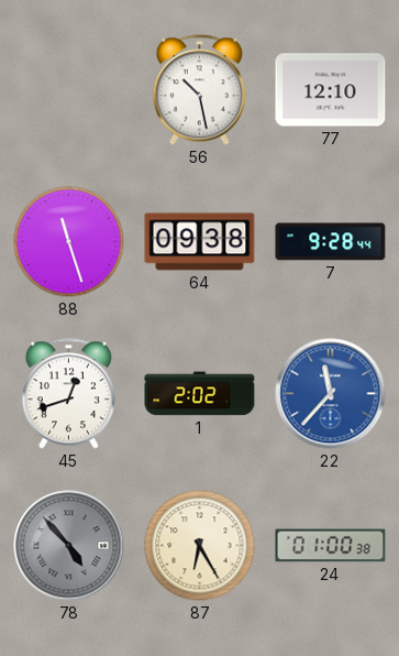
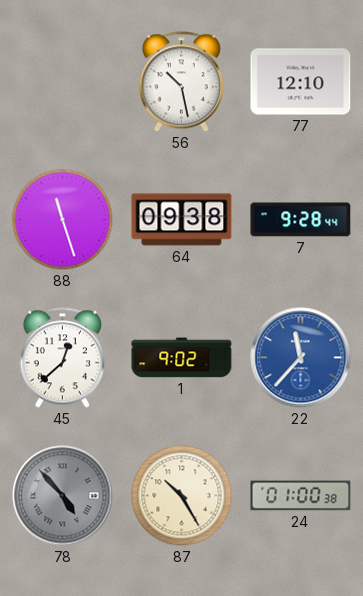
45: 12:42 -> 12:38
1: 2:02 -> 9:02
87: 6:25 -> 10:25
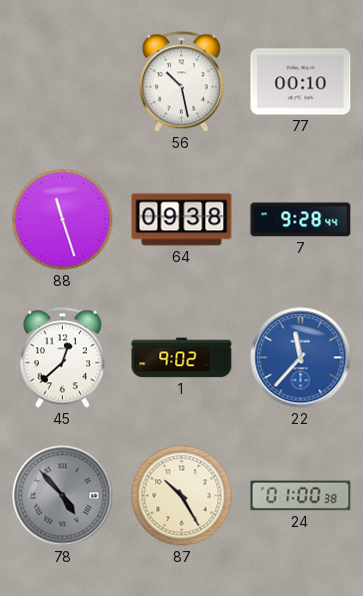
77: 12:10 -> 00:10
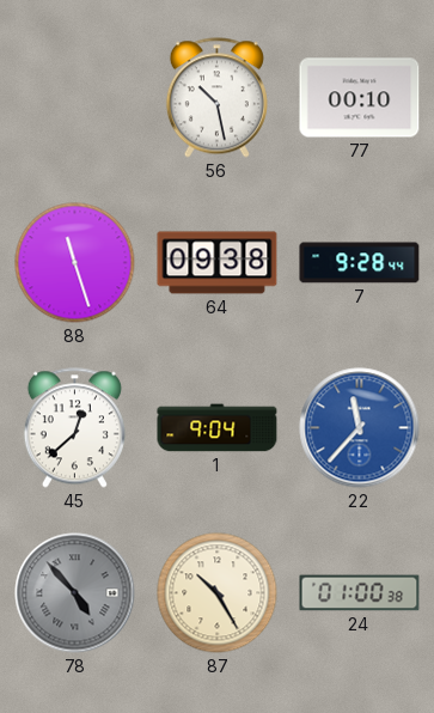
1: 9:02 -> 9:04
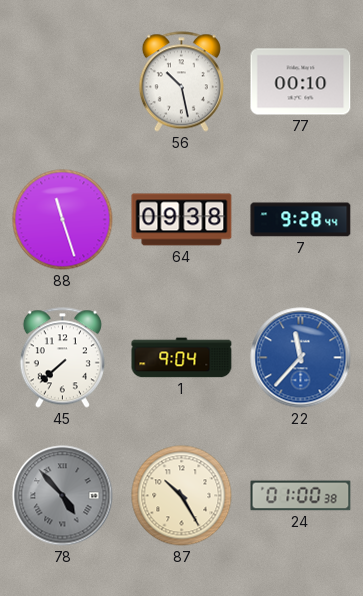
45: 12:38 -> 7:38
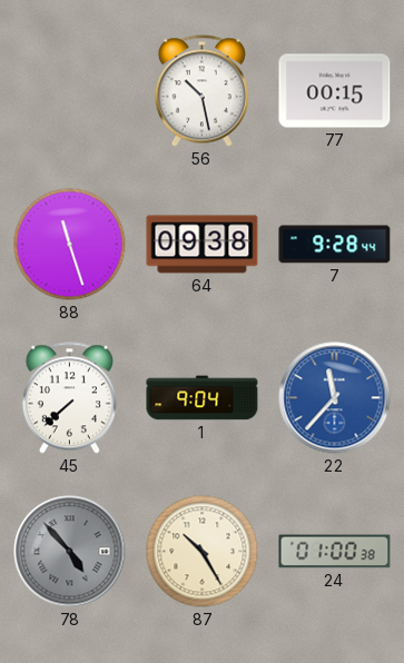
77: 00:10 -> 00:15
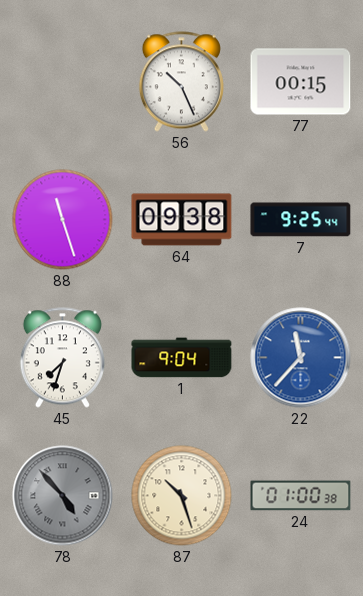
56: 10:28 -> 10:26
7: 9:28 -> 9:25
45: 7:38 -> 7:33
87: 10:25 -> 10:27
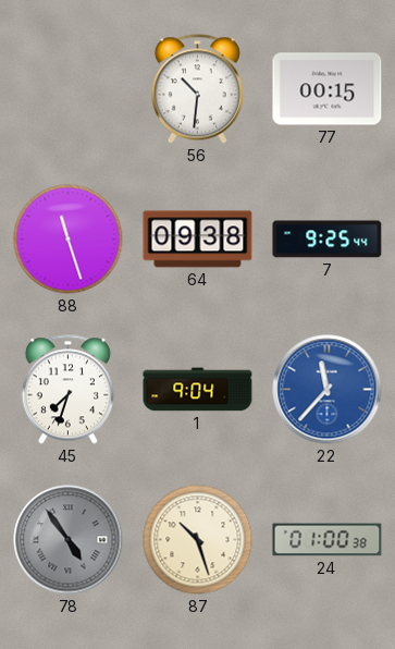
56: 10:26 -> 10:31
78: 4:53 -> 4:54
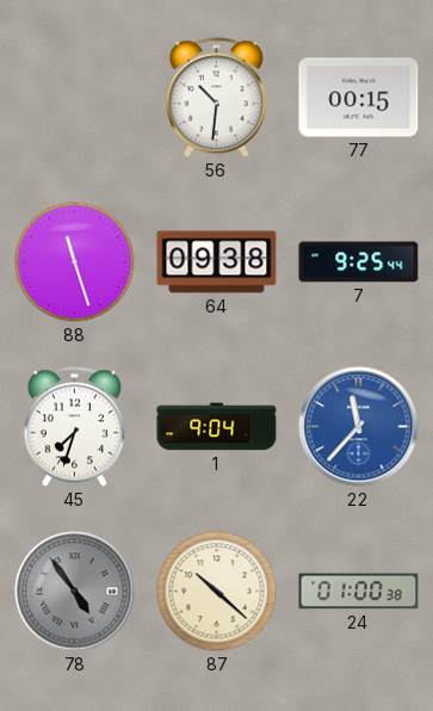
87: 10:27 -> 10:22
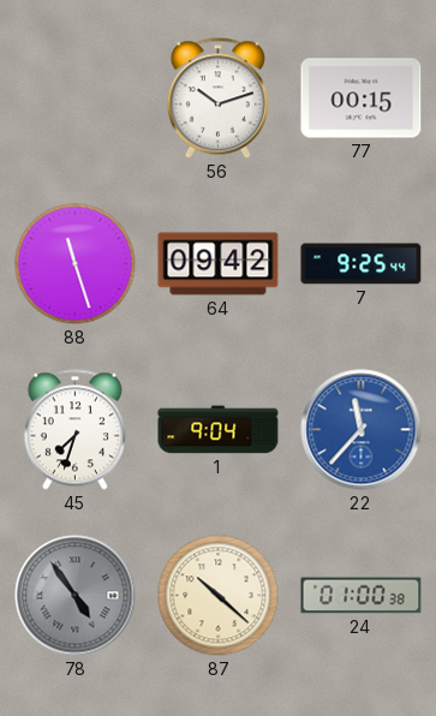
56: 10:31 -> 10:12
64: 09:38 -> 09:42
